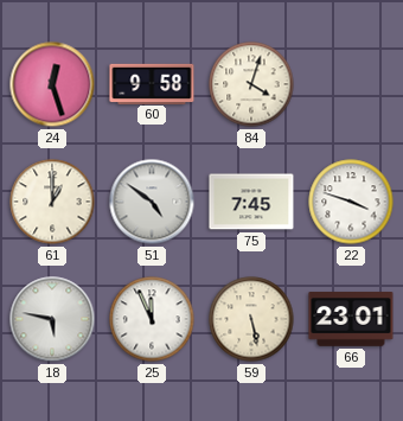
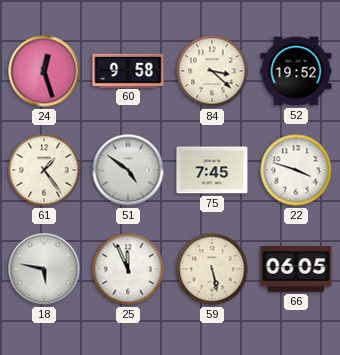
84: 4:03 -> 3:22
52: none -> 19:52
61: 1:00 -> 1:24
66: 23:01 -> 06:05
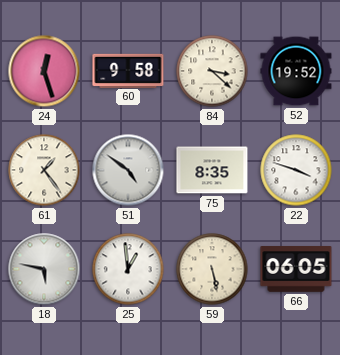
75: 7:45 -> 8:35
25: 11:56 -> 12:59
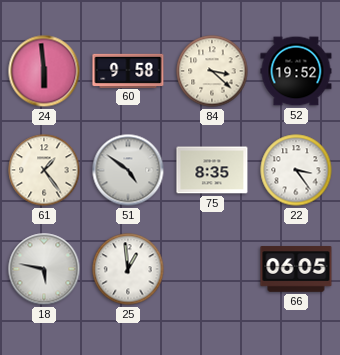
24: 12:27 -> 5:59
22: 3:48 -> 3:24
59: 5:28 -> none
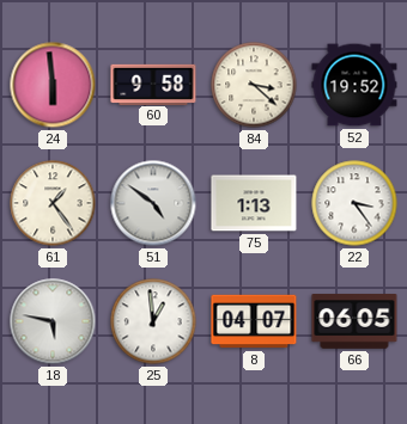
75: 8:35 -> 1:13
8: none -> 04:07
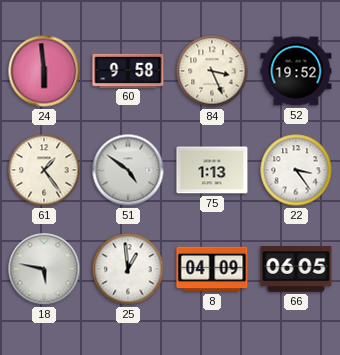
84: 3:22 -> 3:26
8: 04:07 -> 04:09
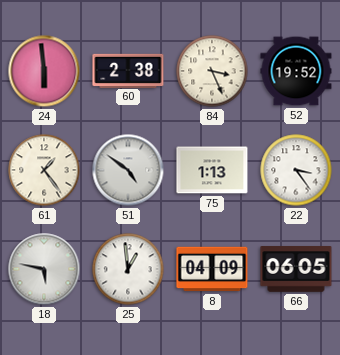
60: 9:58 -> 2:38
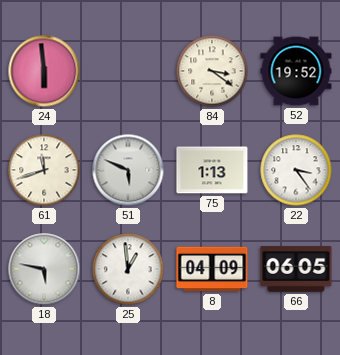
60: 2:38 -> none
84: 3:26 -> 3:21
61: 1:24 -> 11:42
51: 4:51 -> 5:49
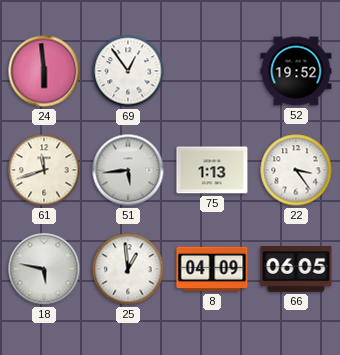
69: none -> 12:54
84: 3:21 -> none
51: 5:49 -> 5:44
